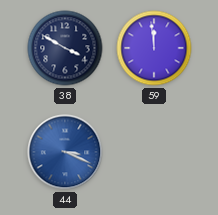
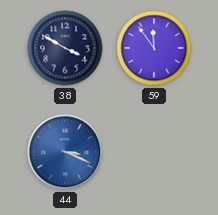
59: 11:59 -> 11:54
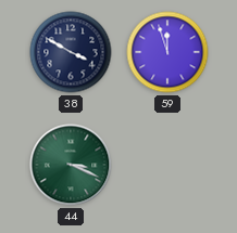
59: 11:54 -> 11:57
44 dial: blue -> green
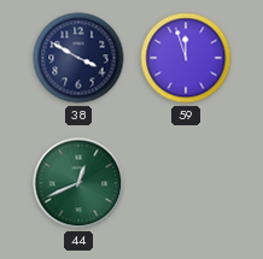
44: 3:19 -> 12:41
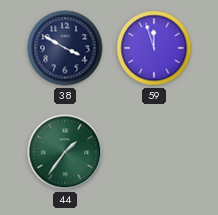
44: 12:41 -> 1:36
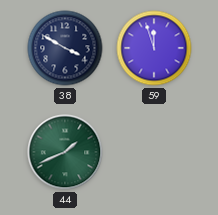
44: 1:36 -> 1:41
